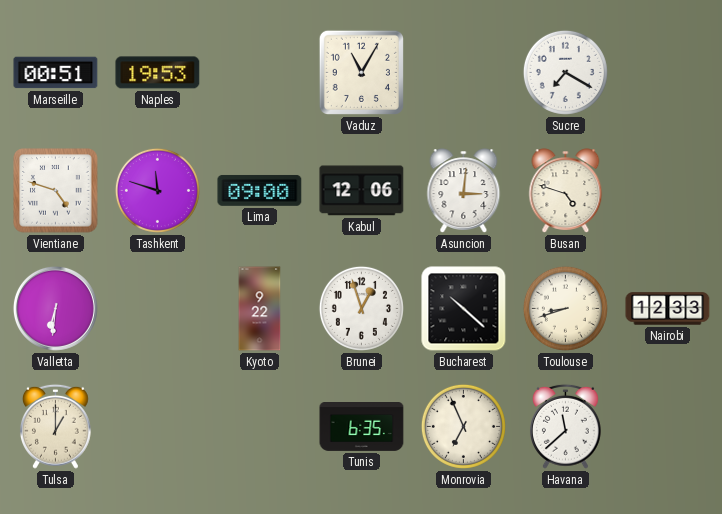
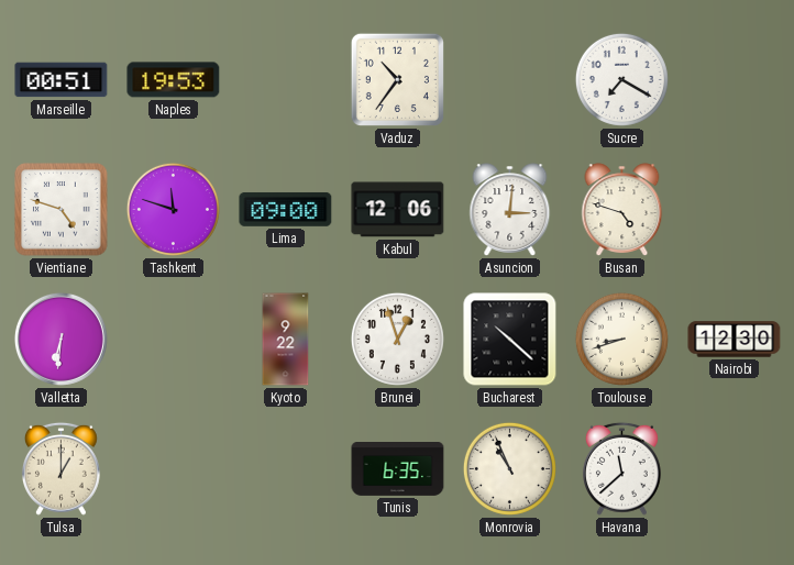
Vaduz: 11:05 -> 10:36
Nairobi: 12:33 -> 12:30
Monrovia: 6:56 -> 10:56
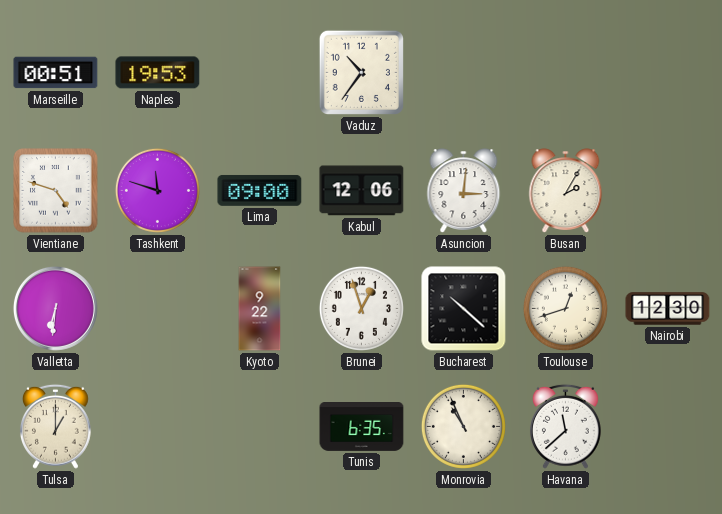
Sucre: 7:20 -> none
Busan: 4:48 -> 2:05
Toulouse: 8:42 -> 12:42
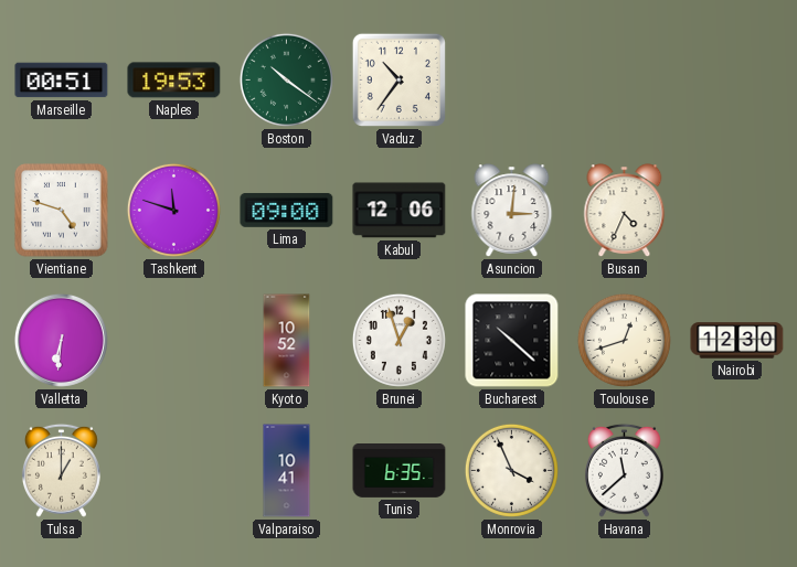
Boston: none -> 10:21
Busan: 2:05 -> 4:34
Kyoto: 9:22 -> 10:52
Valparaiso: none -> 10:41
Monrovia: 10:56 -> 3:56
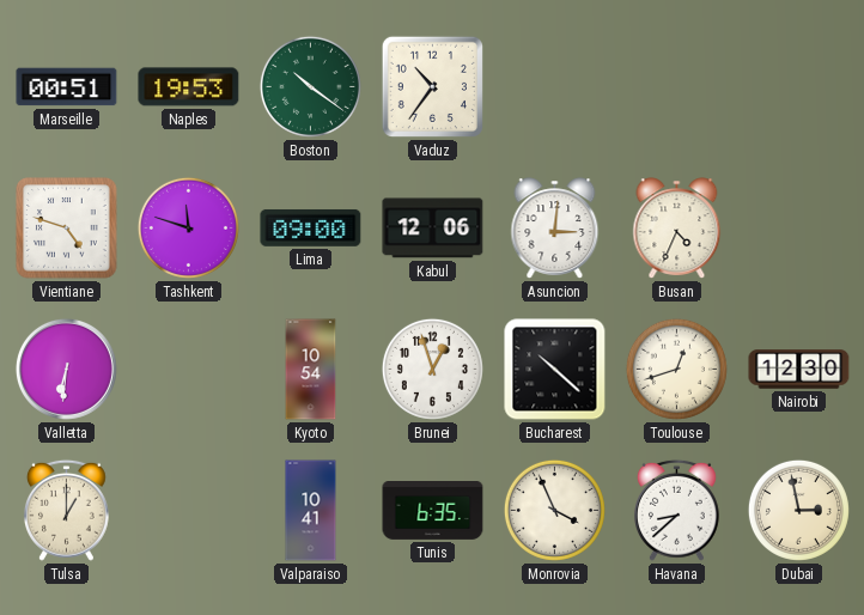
Kyoto: 10:52 -> 10:54
Havana: 11:38 -> 8:38
Dubai: none -> 2:58
